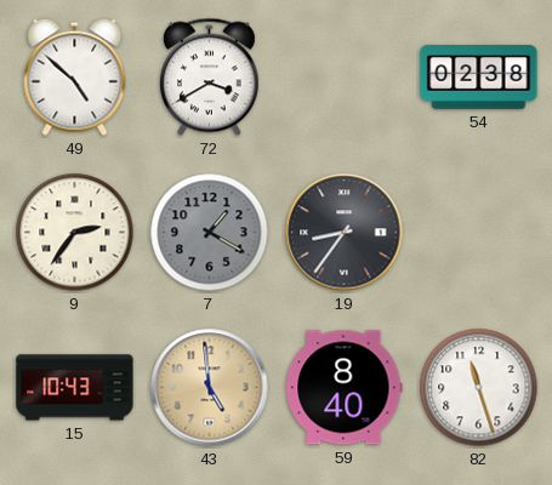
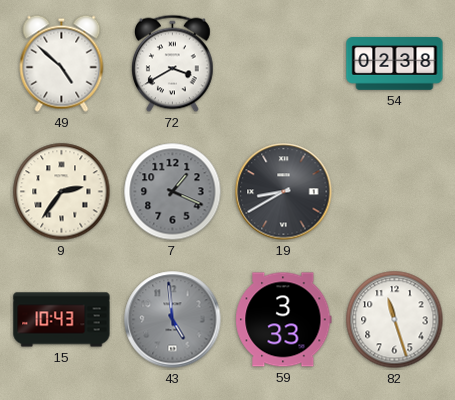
7: 1:20 -> 1:19
19: 8:36 -> 8:40
43 dial: champagne -> grey
59: 8:40 -> 3:33
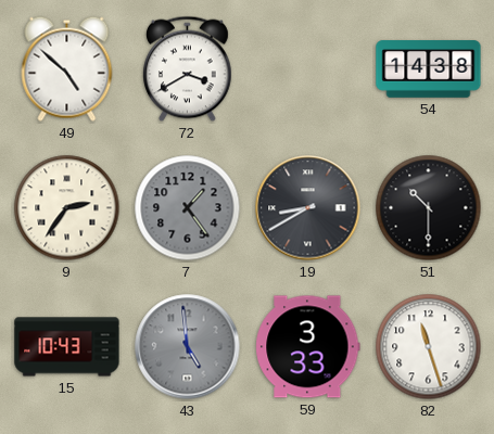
54: 02:38 -> 14:38
7: 1:19 -> 1:24
51: none -> 10:30
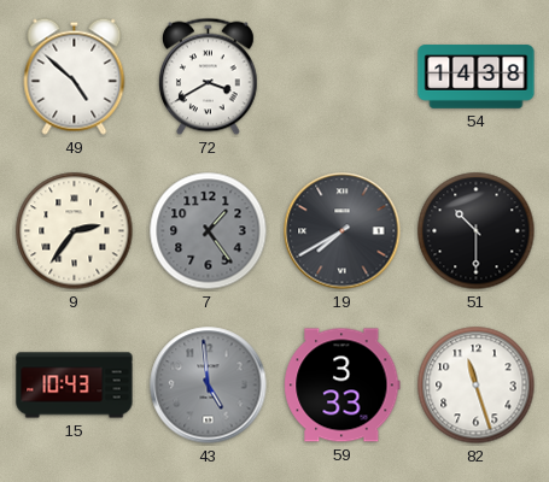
19: 8:40 -> 7:40
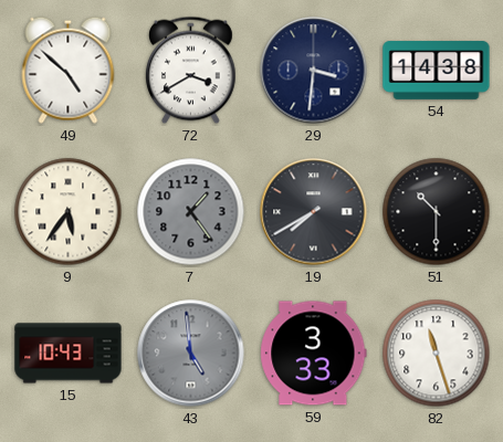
29: none -> 3:31
9: 2:36 -> 5:36
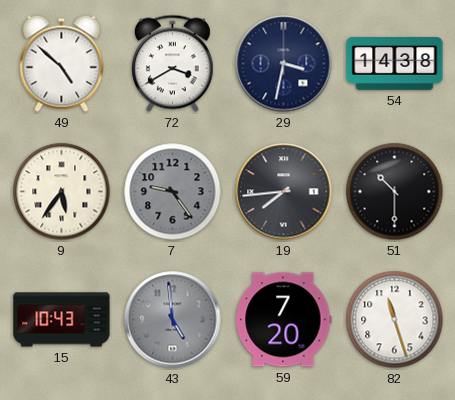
29: 3:31 -> 3:32
7: 1:24 -> 9:24
19: 7:40 -> 7:44
59: 3:33 -> 7:20
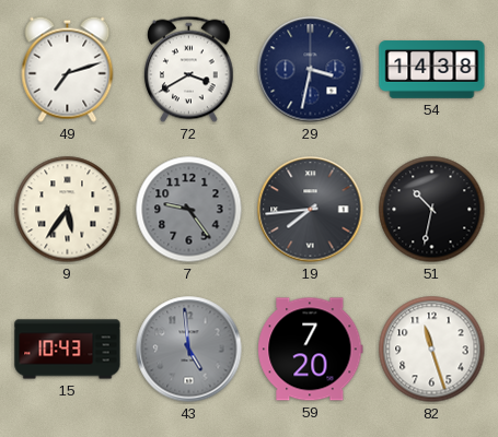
49: 4:52 -> 7:12
51: 10:30 -> 10:32
